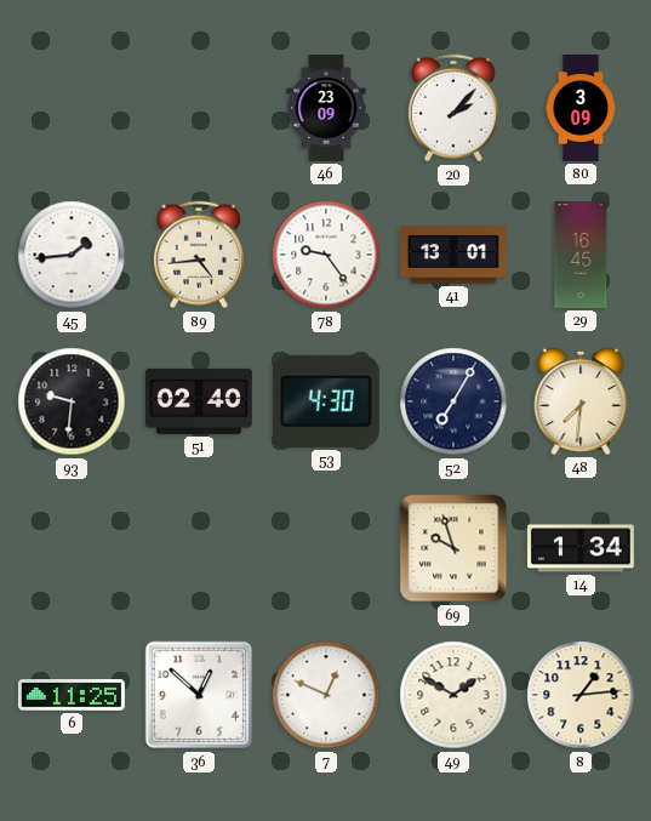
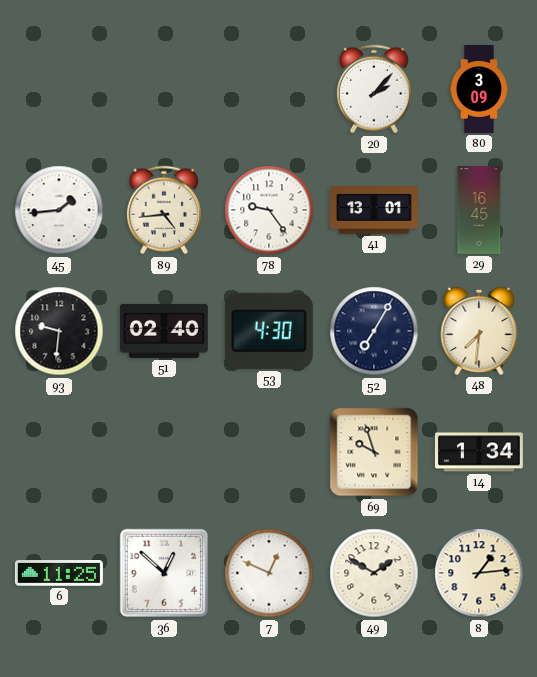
46: 23:09 -> none
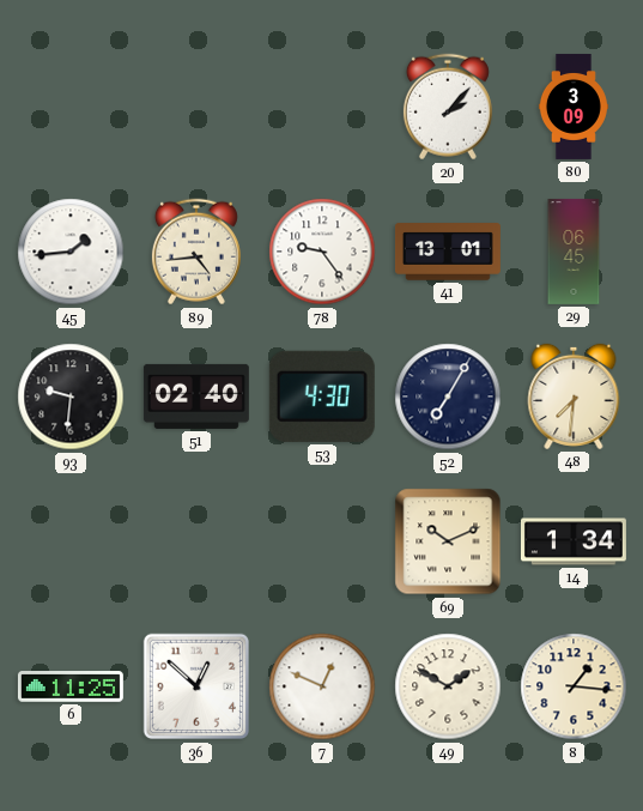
29: 16:45 -> 06:45
69: 9:57 -> 10:11
8: 1:14 -> 1:16
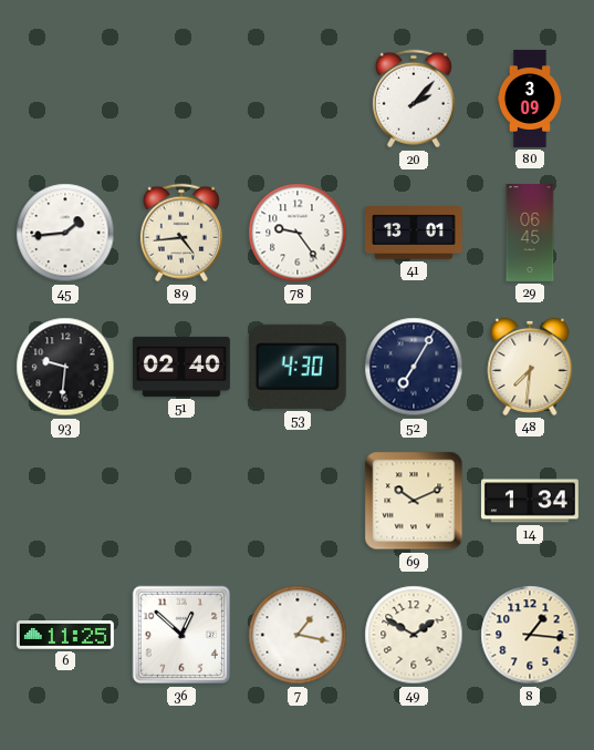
7: 12:49 -> 1:17
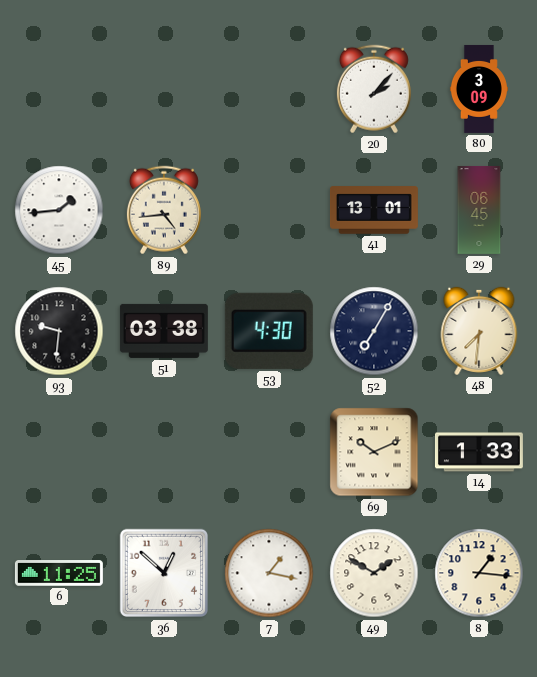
78: 9:24 -> none
51: 02:40 -> 03:38
14: 1:34 -> 1:33
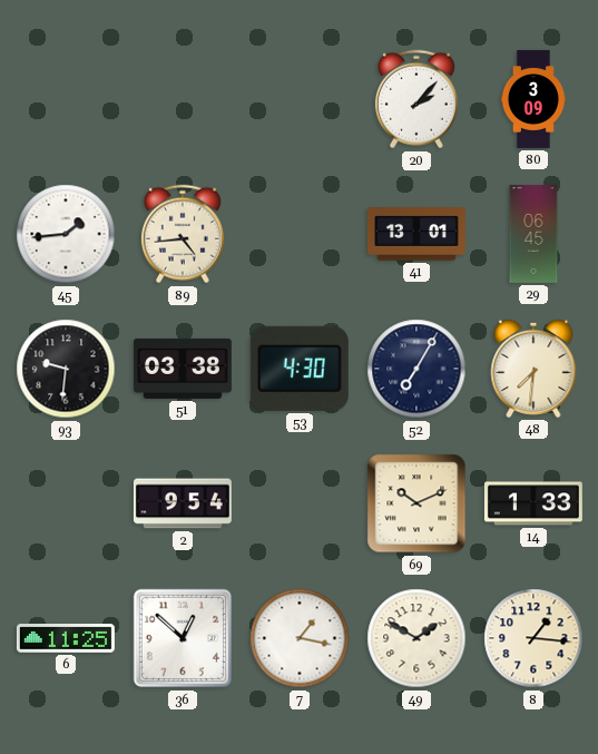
2: none -> 9:54
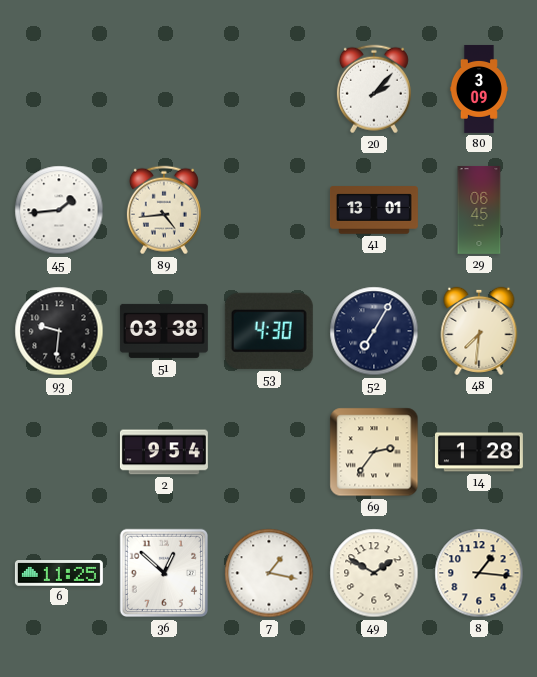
69: 10:11 -> 2:36
14: 1:33 -> 1:28
